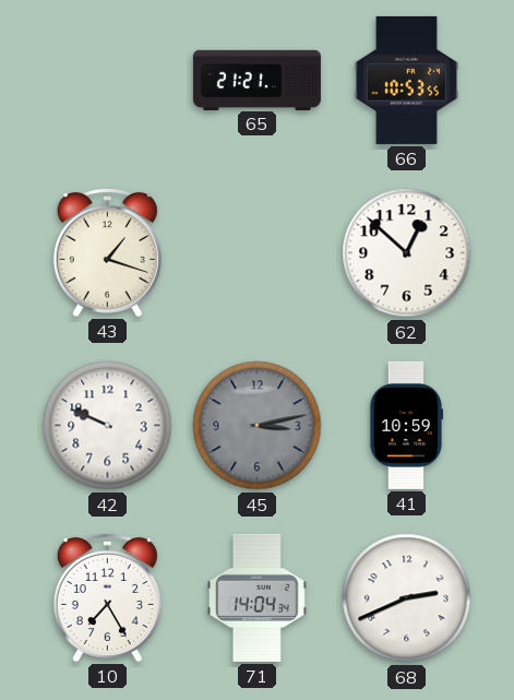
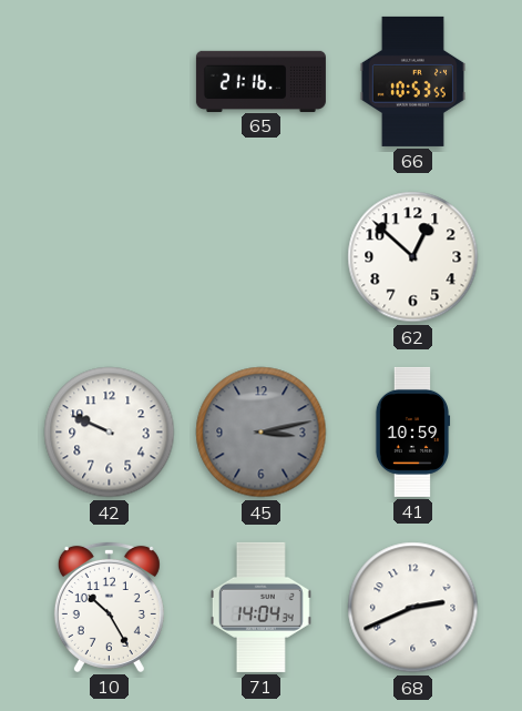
65: 21:21 -> 21:16
43: 1:18 -> none
10: 7:25 -> 10:25
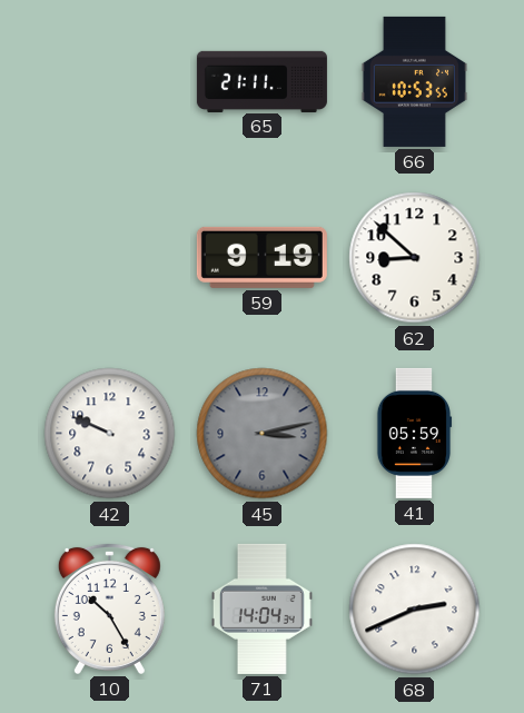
65: 21:16 -> 21:11
59: none -> 9:19
62: 12:52 -> 8:52
41: 10:59 -> 05:59
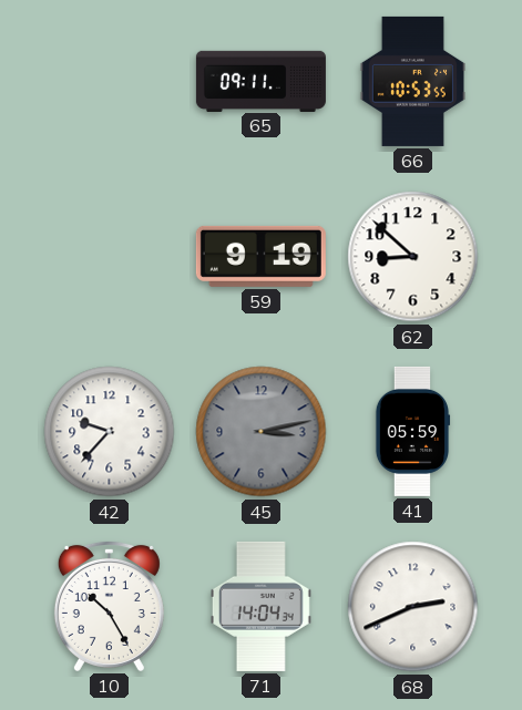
65: 21:11 -> 09:11
42: 9:49 -> 9:37
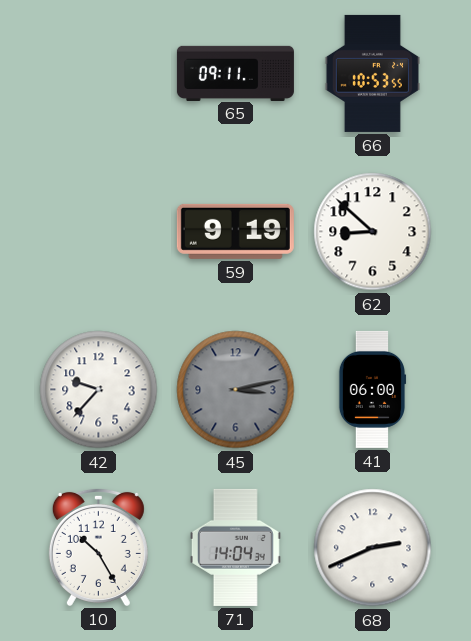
41: 05:59 -> 06:00
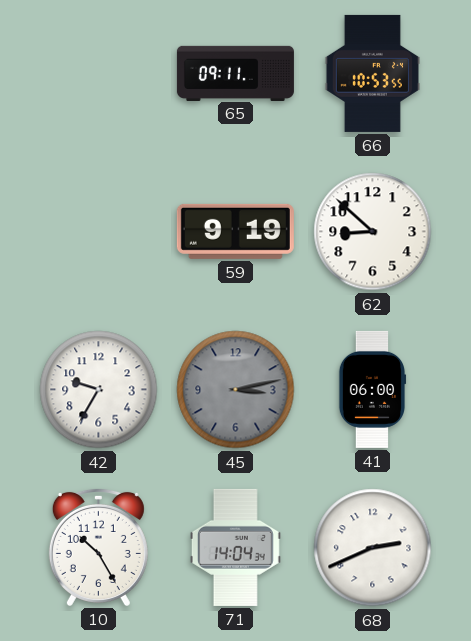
42: 9:37 -> 9:35
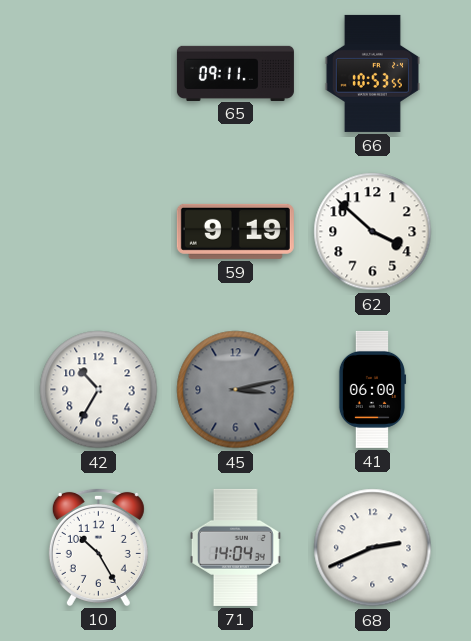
62: 8:52 -> 3:52
42: 9:35 -> 10:35
